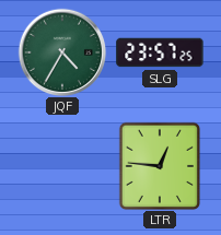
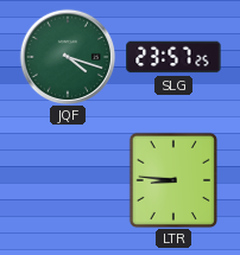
JQF: 4:35 -> 4:18
LTR: 12:46 -> 8:46
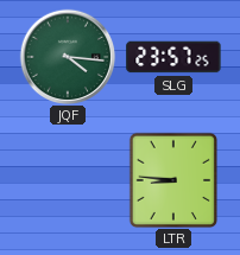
JQF: 4:18 -> 4:16
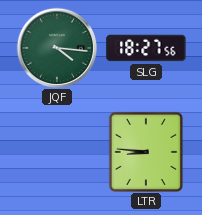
SLG: 23:57 -> 18:27
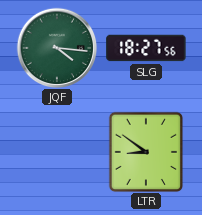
LTR: 8:46 -> 8:51
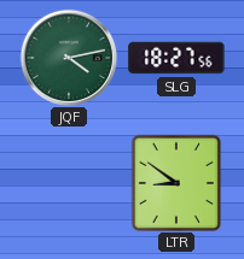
JQF: 4:16 -> 4:13
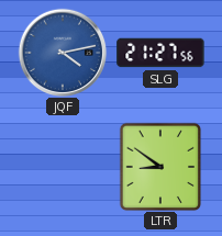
JQF dial: green -> blue
SLG: 18:27 -> 21:27
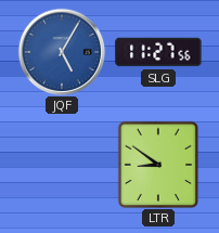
JQF: 4:13 -> 5:05
SLG: 21:27 -> 11:27
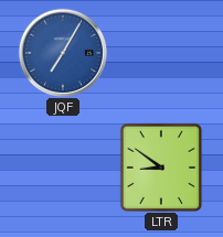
JQF: 5:05 -> 7:05
SLG: 11:27 -> none
